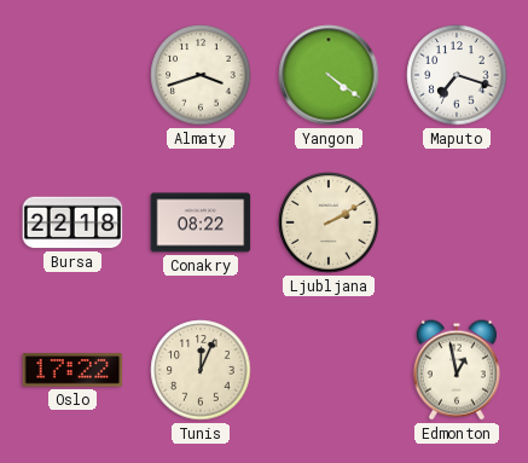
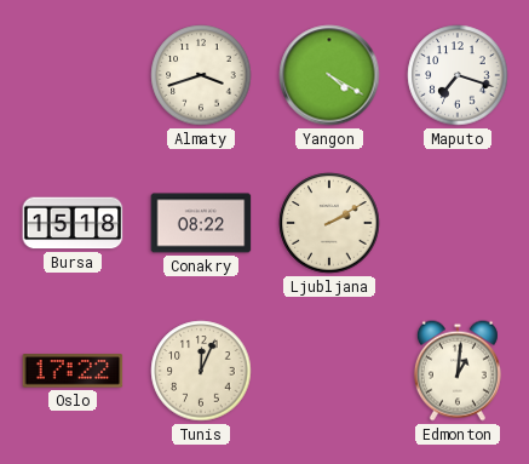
Yangon: 4:21 -> 4:20
Bursa: 22:18 -> 15:18
Edmonton: 12:58 -> 1:01
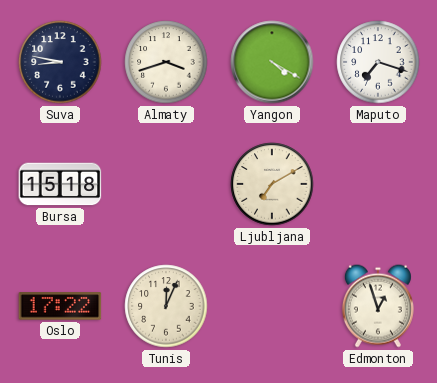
Suva: none -> 8:47
Conakry: 08:22 -> none
Ljubljana: 2:10 -> 7:10
Edmonton: 1:01 -> 12:57
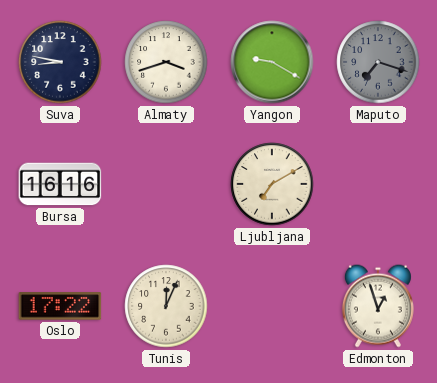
Yangon: 4:20 -> 9:20
Maputo dial: white -> grey
Bursa: 15:18 -> 16:16
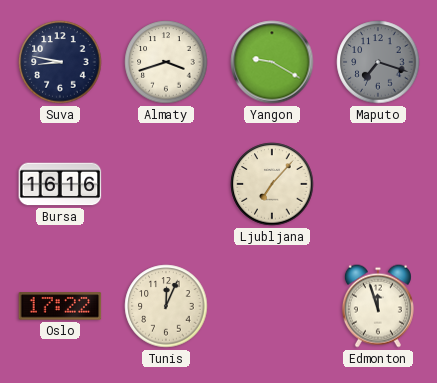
Ljubljana: 7:10 -> 7:07
Edmonton: 12:57 -> 11:57
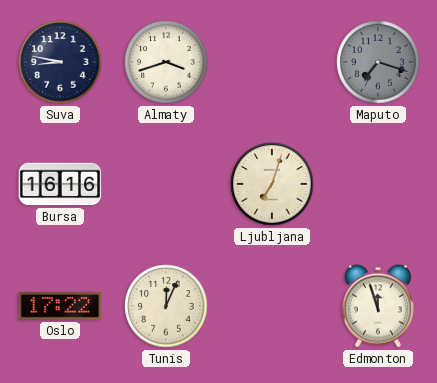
Yangon: 9:20 -> none
Ljubljana: 7:07 -> 7:03
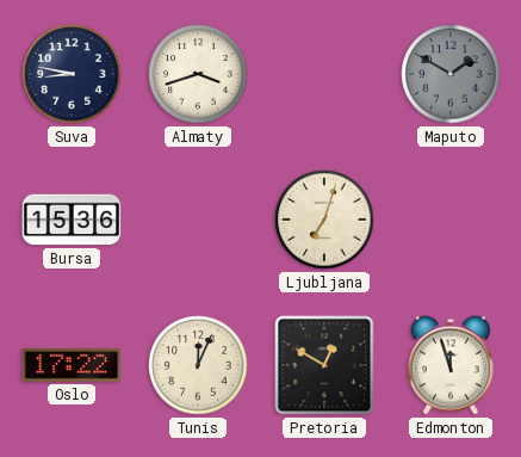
Maputo: 7:18 -> 1:50
Bursa: 16:16 -> 15:36
Pretoria: none -> 12:50
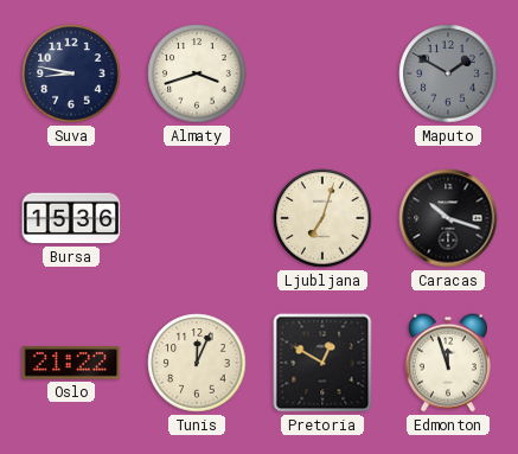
Caracas: none -> 10:18
Oslo: 17:22 -> 21:22
